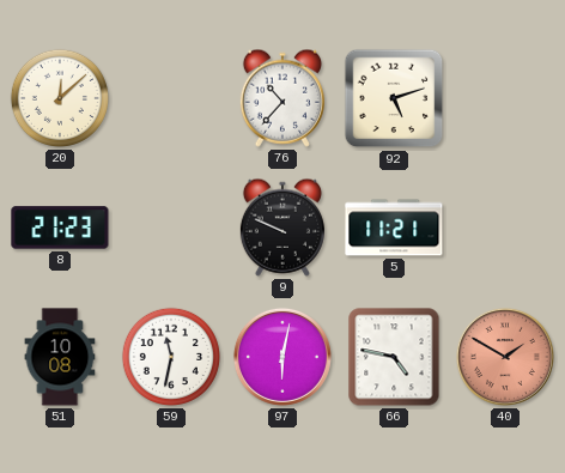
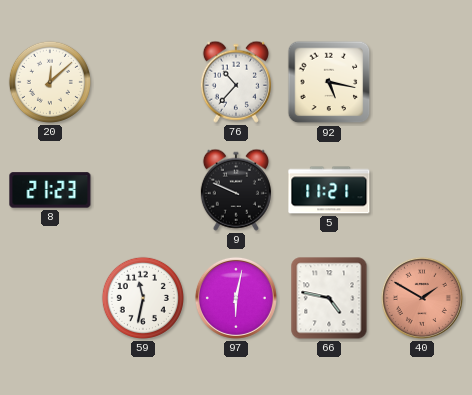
92: 5:12 -> 5:17
51: 10:08 -> none
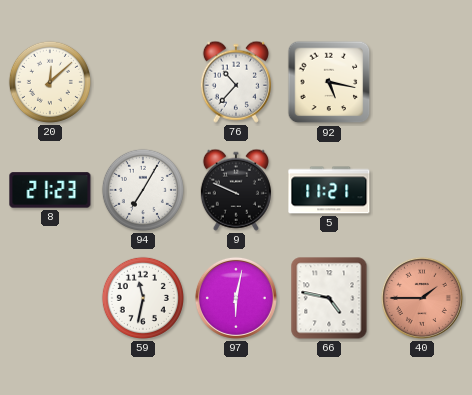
94: none -> 7:05
40: 1:50 -> 1:45
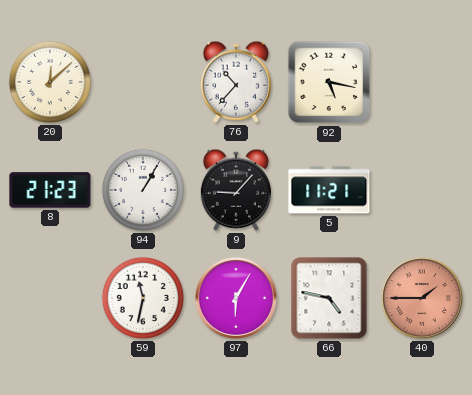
94: 7:05 -> 1:05
9: 9:49 -> 9:07
97: 6:02 -> 6:05
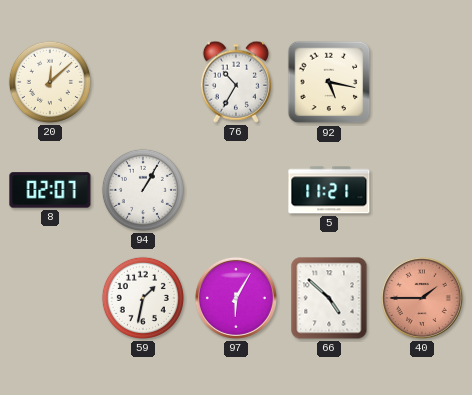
76: 10:37 -> 10:35
8: 21:23 -> 02:07
9: 9:07 -> none
59: 11:32 -> 1:32
66: 4:47 -> 4:52
